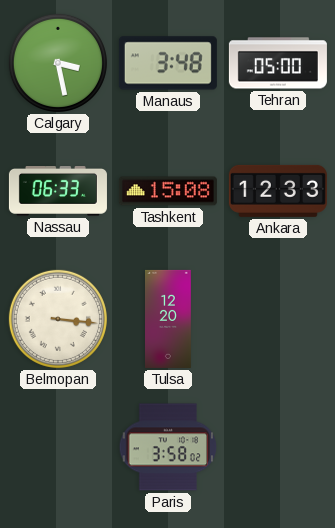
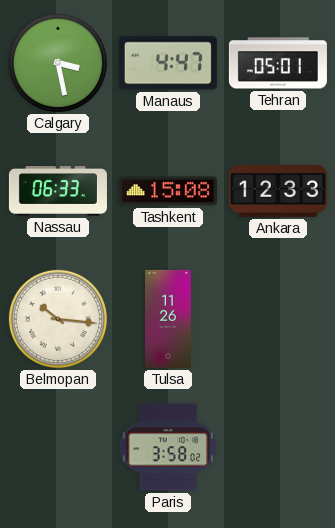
Manaus: 3:48 -> 4:47
Tehran: 05:00 -> 05:01
Belmopan: 3:16 -> 10:16
Tulsa: 12:20 -> 11:26
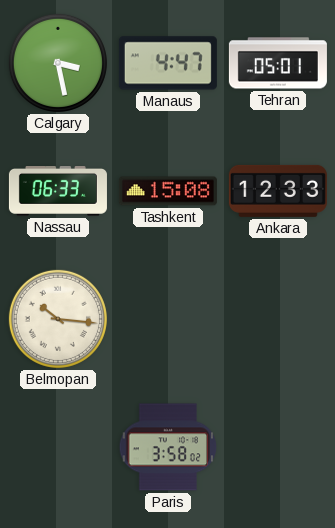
Tulsa: 11:26 -> none
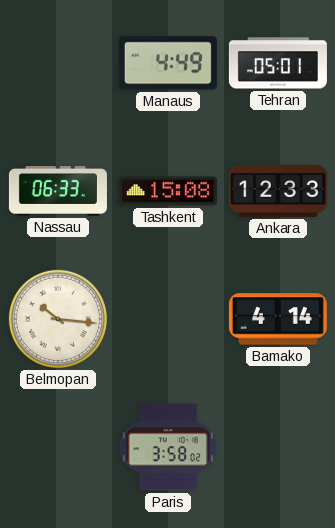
Calgary: 3:28 -> none
Manaus: 4:47 -> 4:49
Bamako: none -> 4:14
